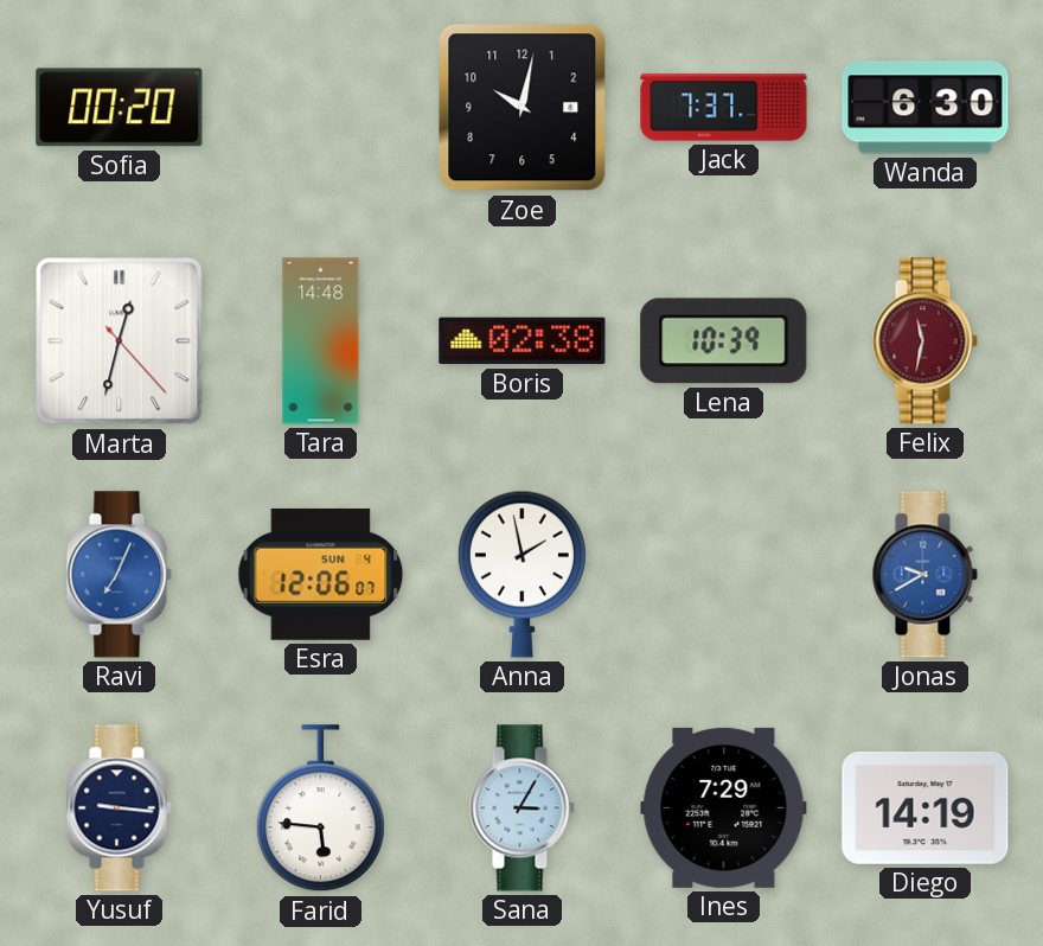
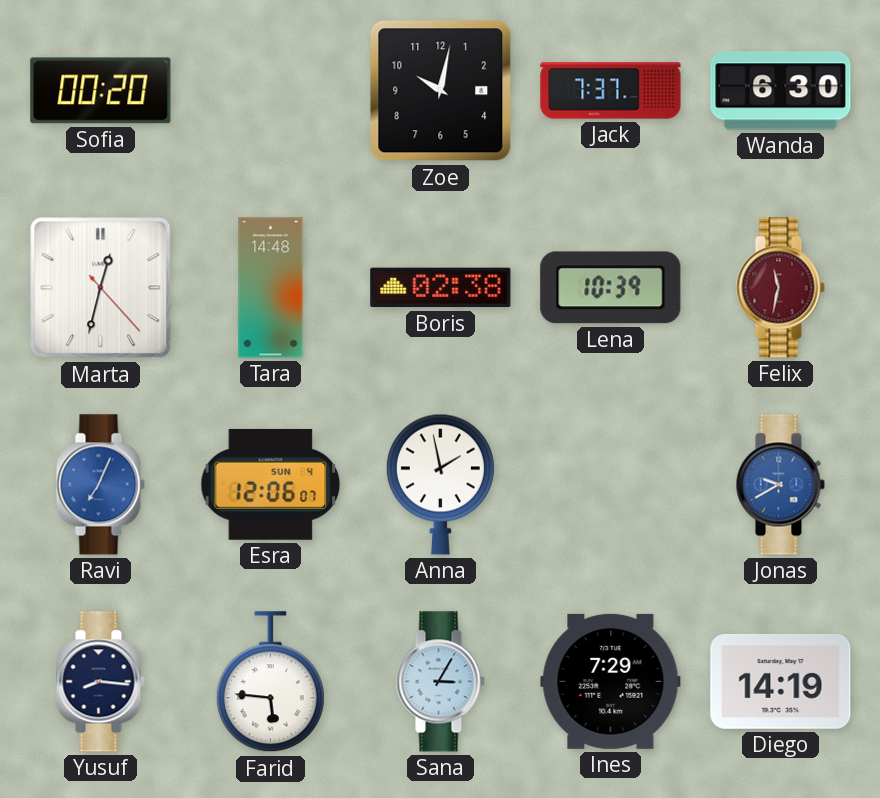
Yusuf: 9:16 -> 8:16
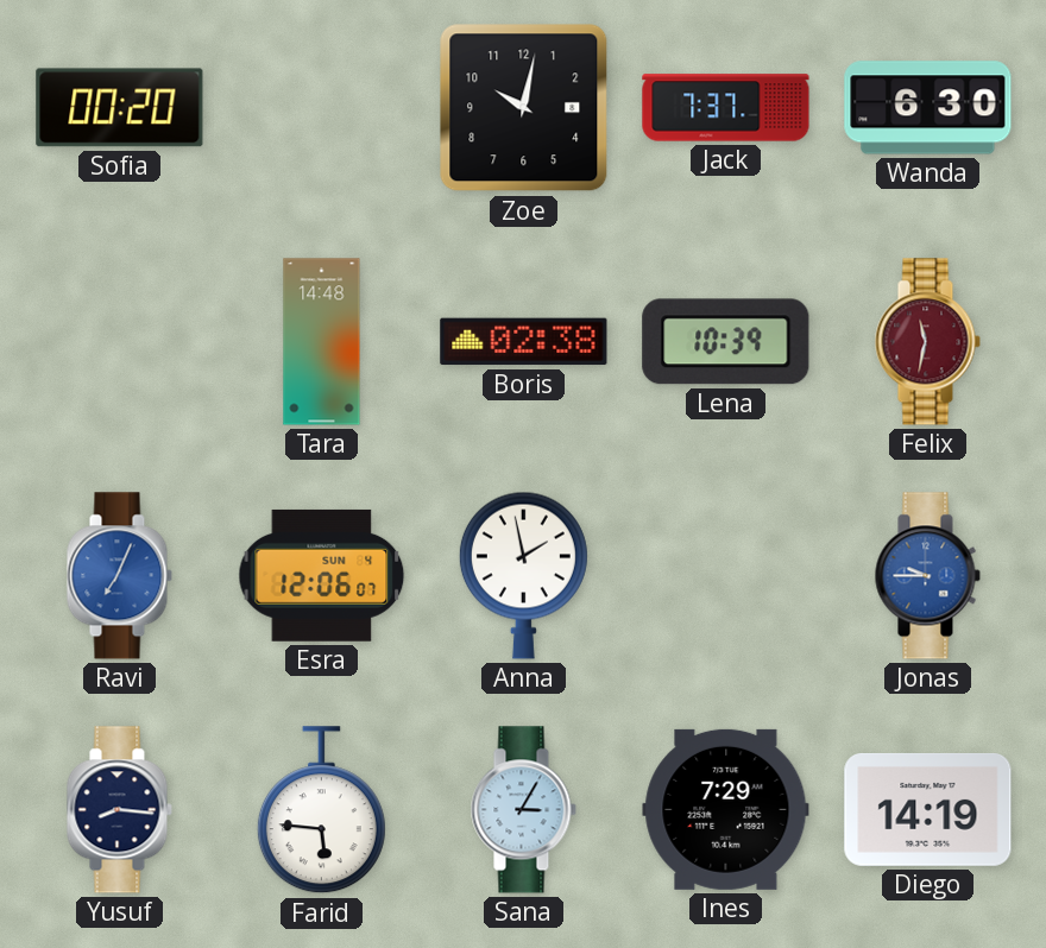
Marta: 12:32 -> none
Jonas: 9:40 -> 9:45
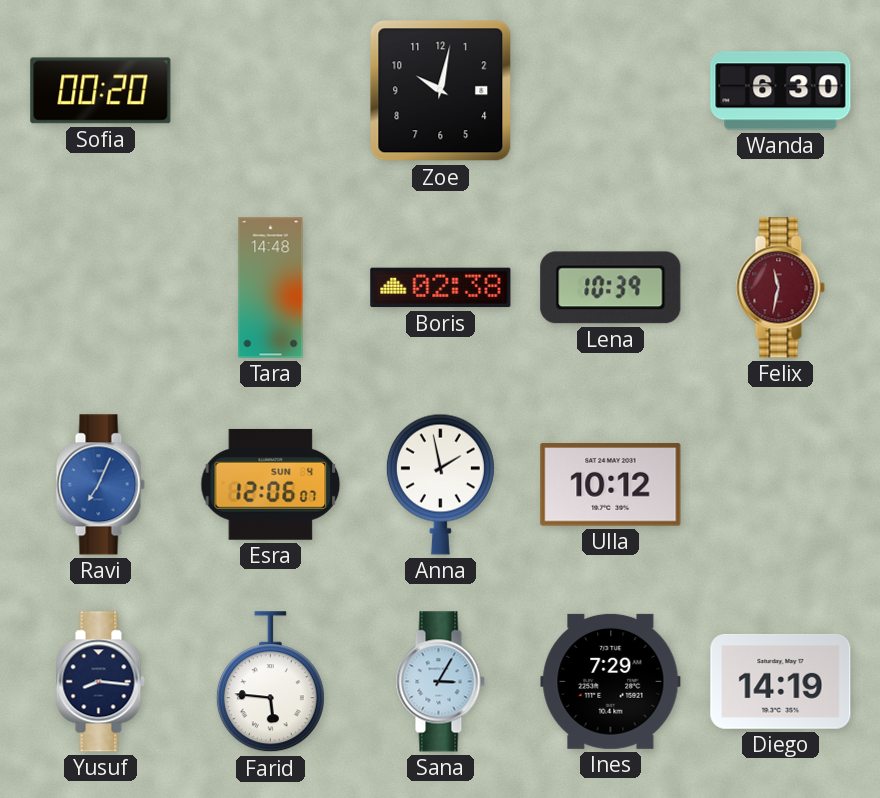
Jack: 7:37 -> none
Ulla: none -> 10:12
Jonas: 9:45 -> none
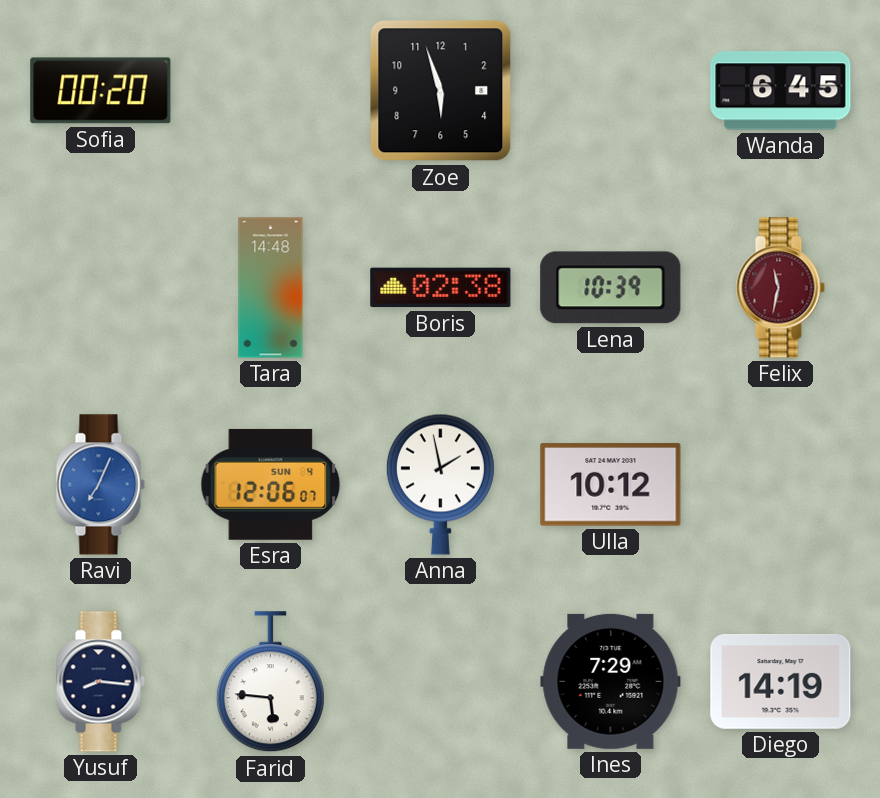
Zoe: 10:02 -> 5:57
Wanda: 6:30 -> 6:45
Sana: 3:05 -> none
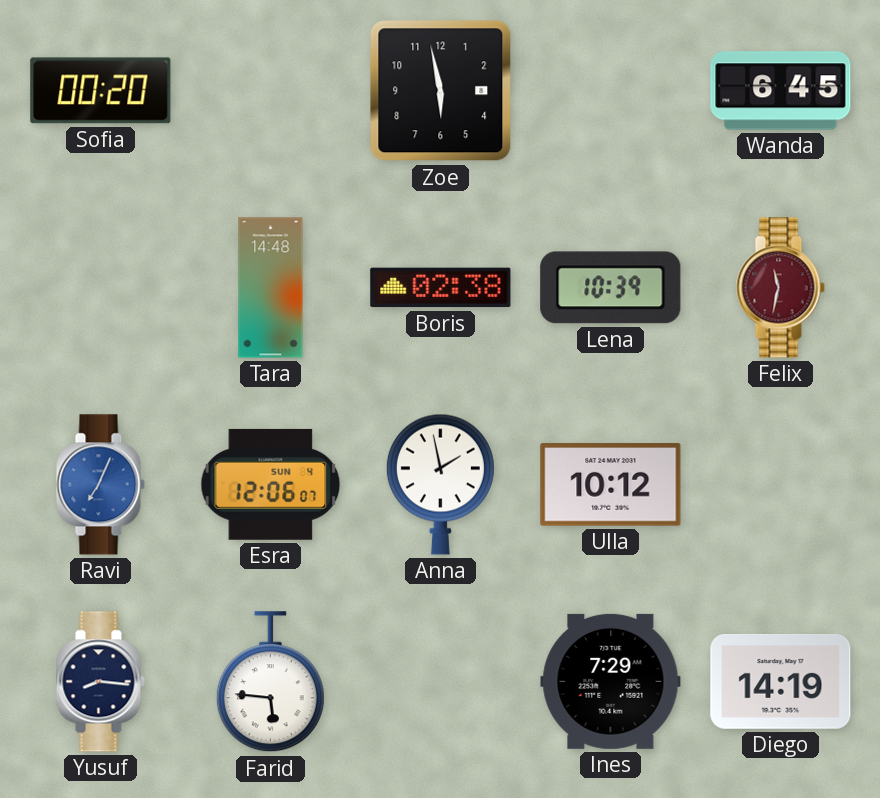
Zoe: 5:57 -> 5:58
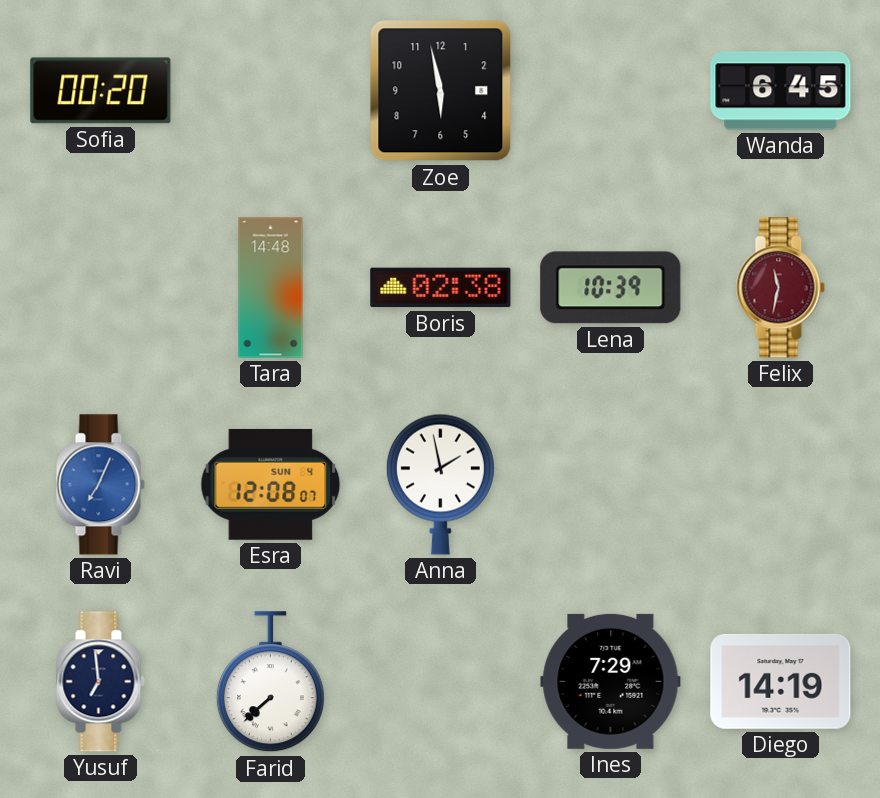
Esra: 12:06 -> 12:08
Ulla: 10:12 -> none
Yusuf: 8:16 -> 6:59
Farid: 5:46 -> 7:38
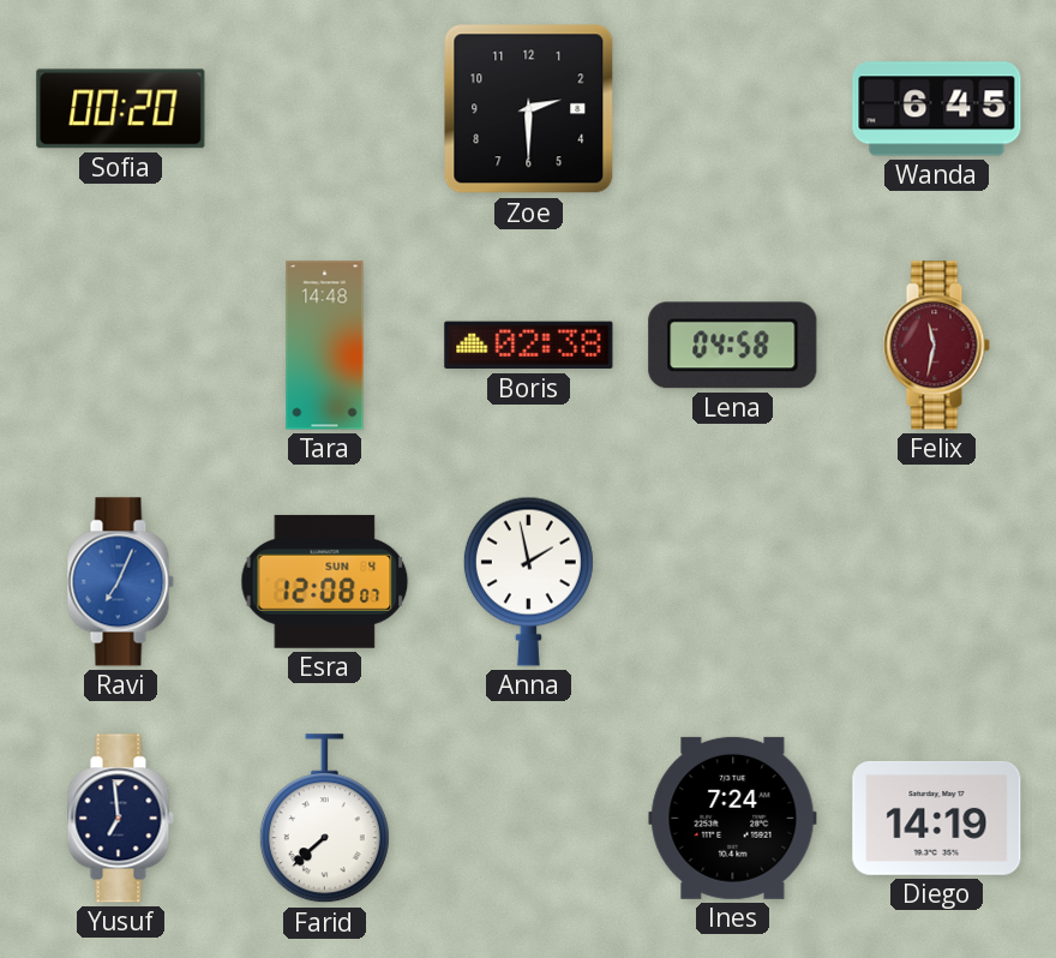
Zoe: 5:58 -> 2:30
Lena: 10:39 -> 04:58
Ines: 7:29 -> 7:24
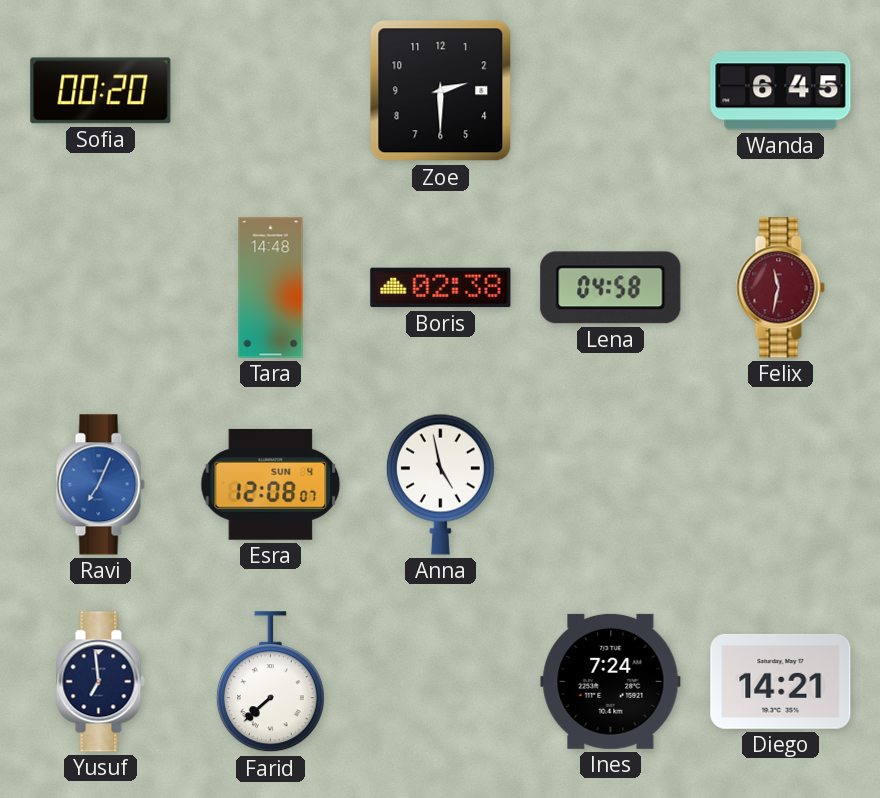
Anna: 1:58 -> 4:58
Diego: 14:19 -> 14:21
